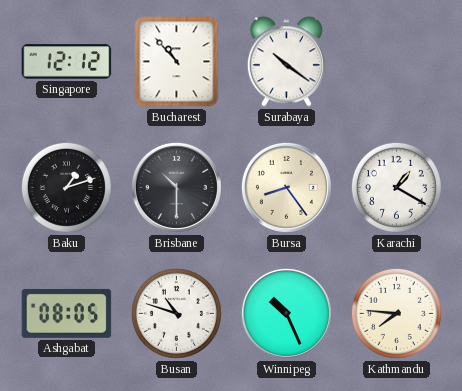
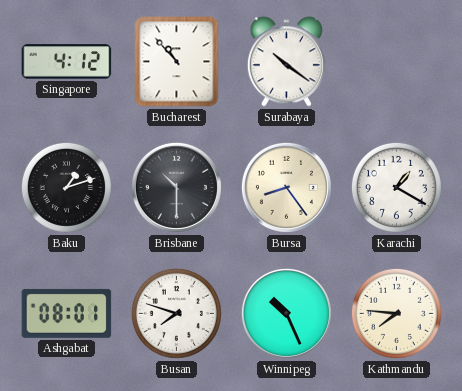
Singapore: 12:12 -> 4:12
Ashgabat: 08:05 -> 08:01
Busan: 10:48 -> 7:48
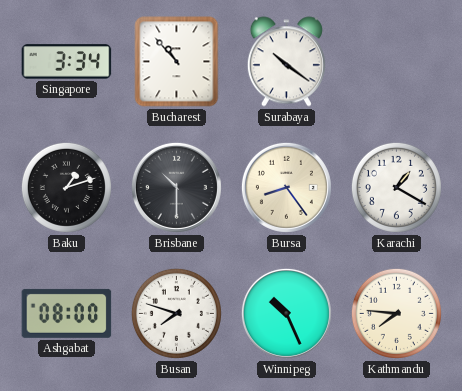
Singapore: 4:12 -> 3:34
Ashgabat: 08:01 -> 08:00
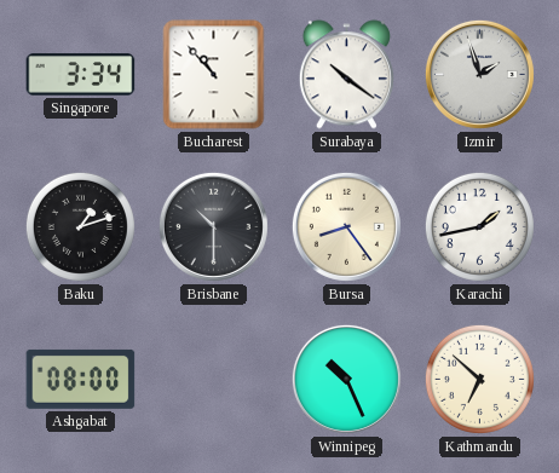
Izmir: none -> 1:57
Karachi: 1:20 -> 1:43
Busan: 7:48 -> none
Kathmandu: 7:46 -> 6:52
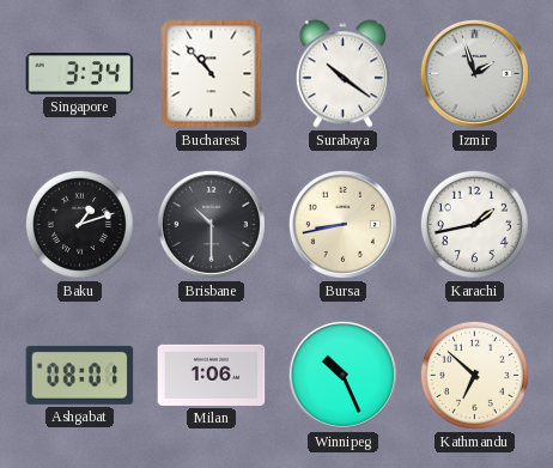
Bursa: 8:24 -> 8:43
Ashgabat: 08:00 -> 08:01
Milan: none -> 1:06
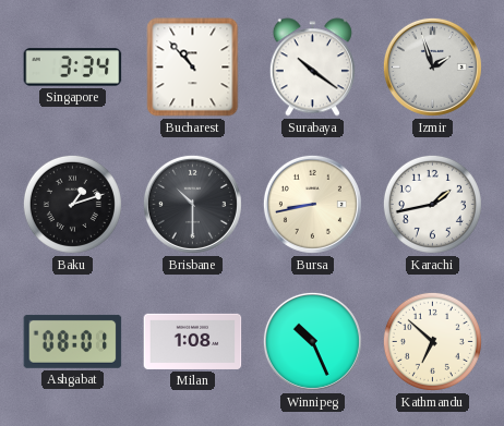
Milan: 1:06 -> 1:08
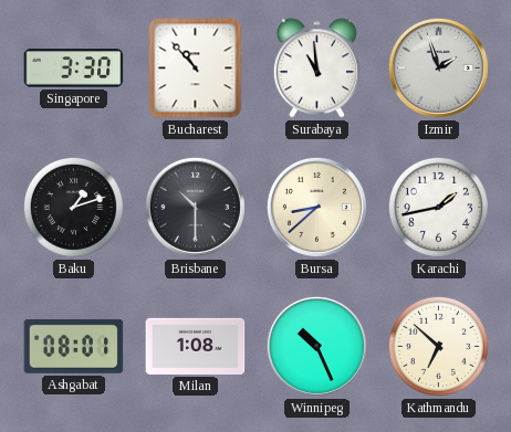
Singapore: 3:34 -> 3:30
Surabaya: 10:21 -> 10:59
Bursa: 8:43 -> 8:38
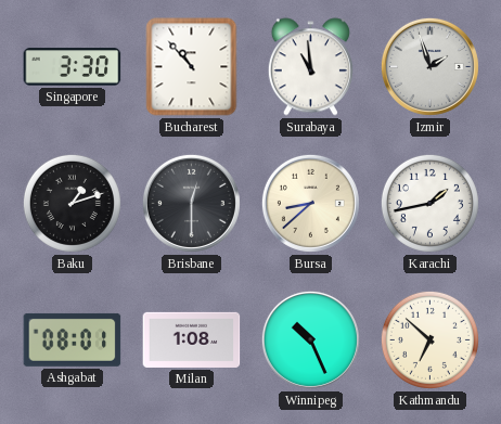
Brisbane: 10:30 -> 12:30
